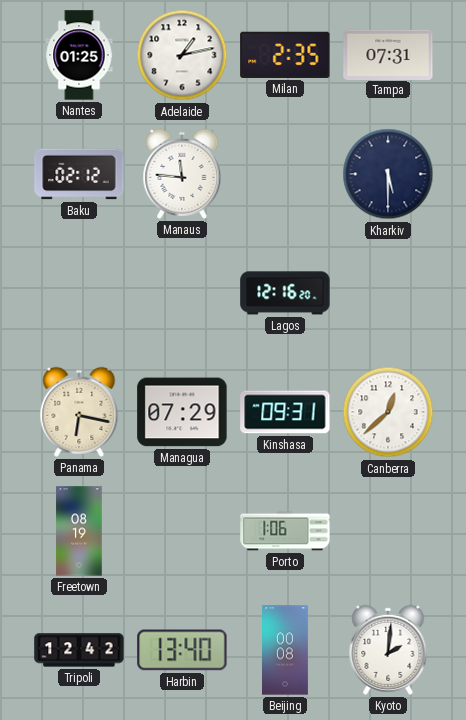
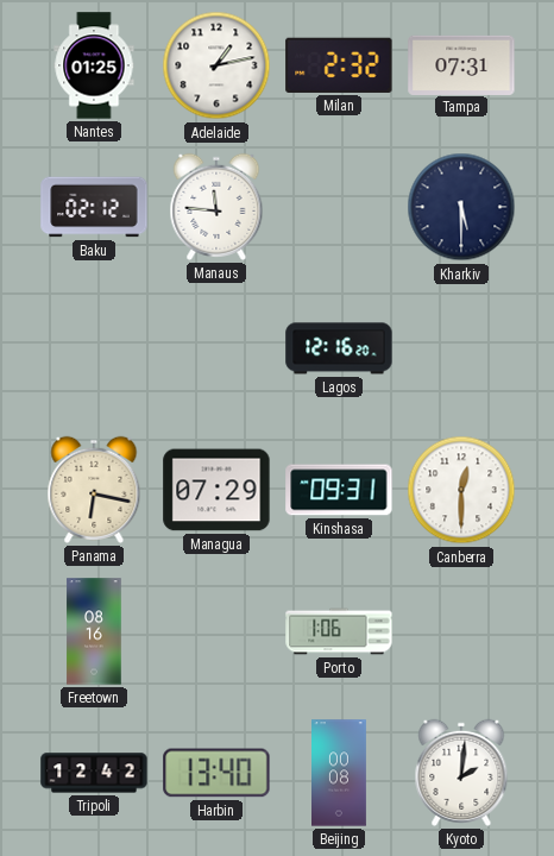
Milan: 2:35 -> 2:32
Canberra: 12:38 -> 12:30
Freetown: 08:19 -> 08:16
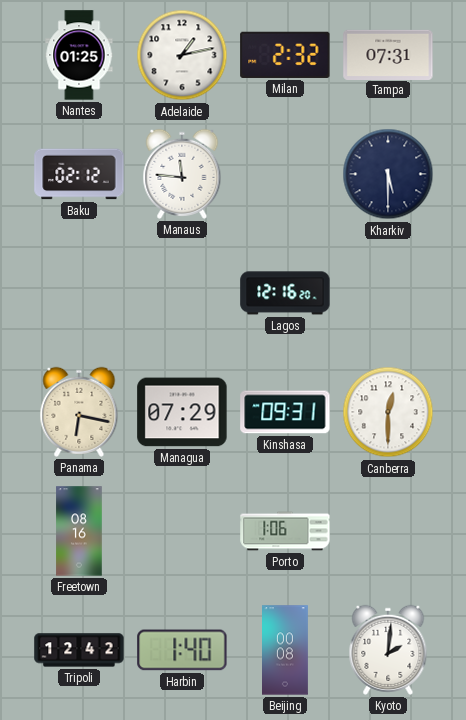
Harbin: 13:40 -> 1:40
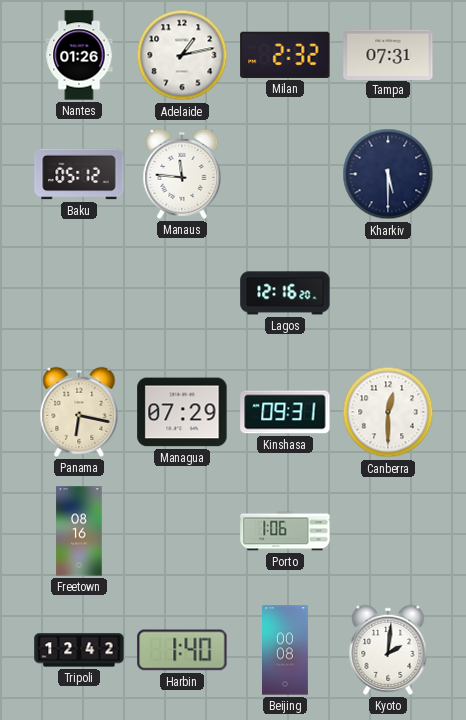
Nantes: 01:25 -> 01:26
Baku: 02:12 -> 05:12
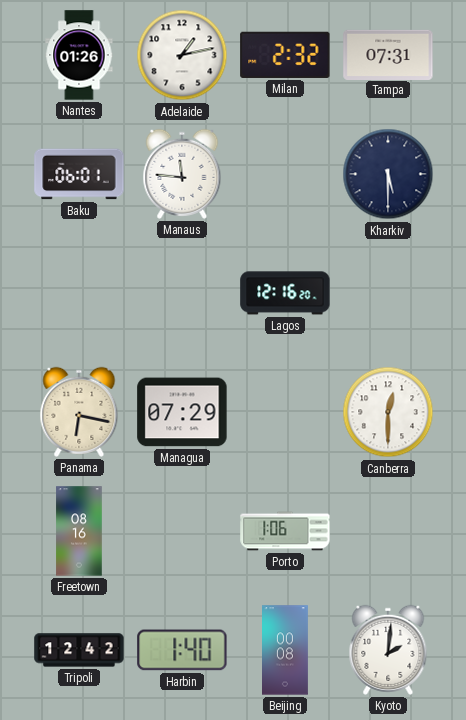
Baku: 05:12 -> 06:01
Kinshasa: 09:31 -> none
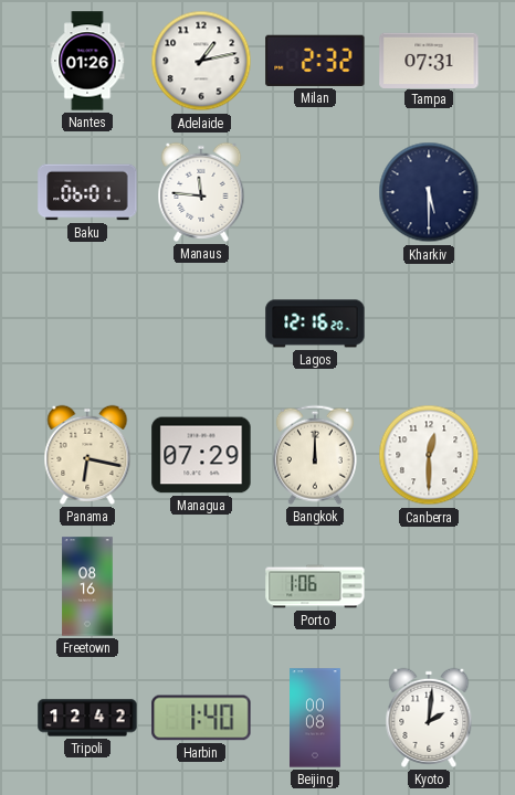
Bangkok: none -> 12:00
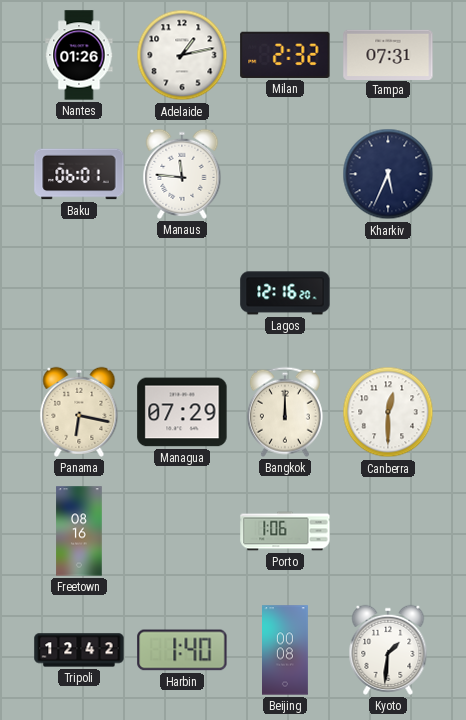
Kharkiv: 5:30 -> 5:34
Kyoto: 2:01 -> 1:31
